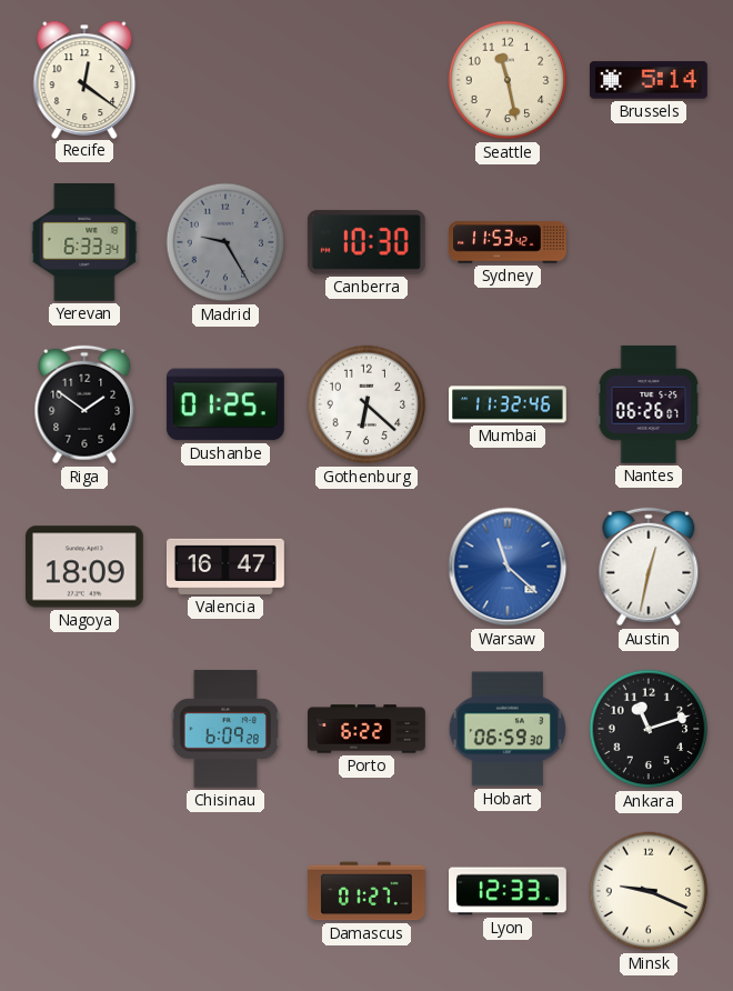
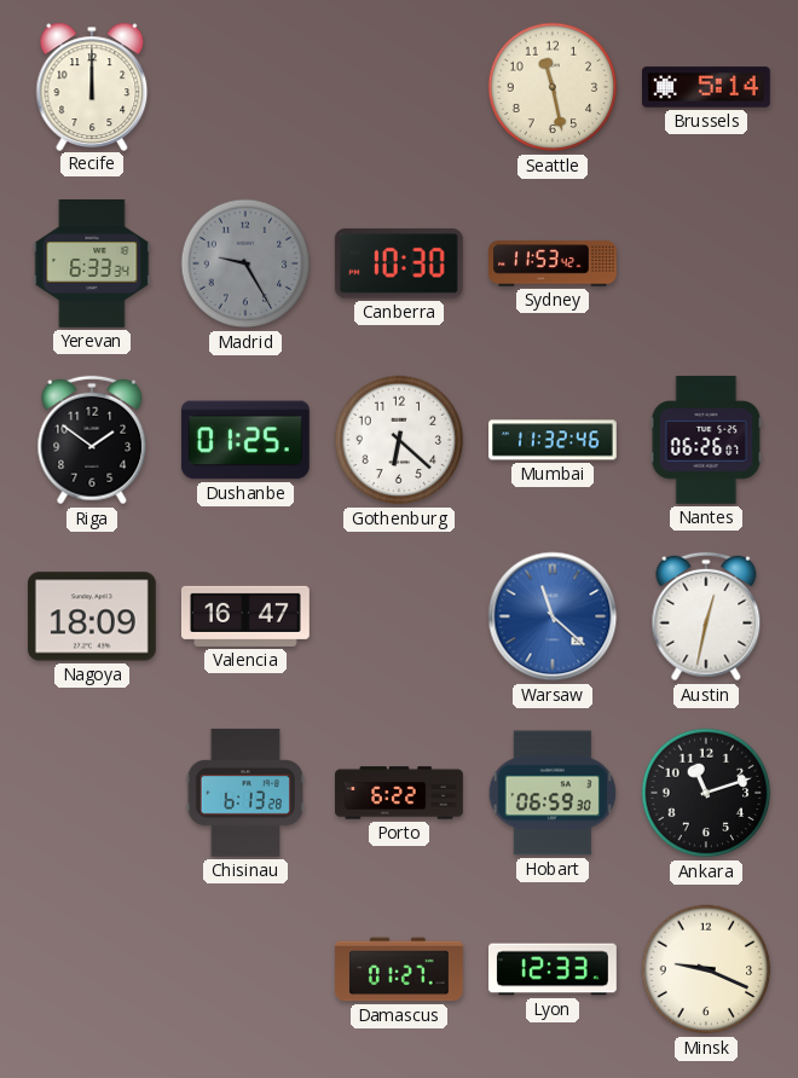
Recife: 12:21 -> 12:00
Chisinau: 6:09 -> 6:13
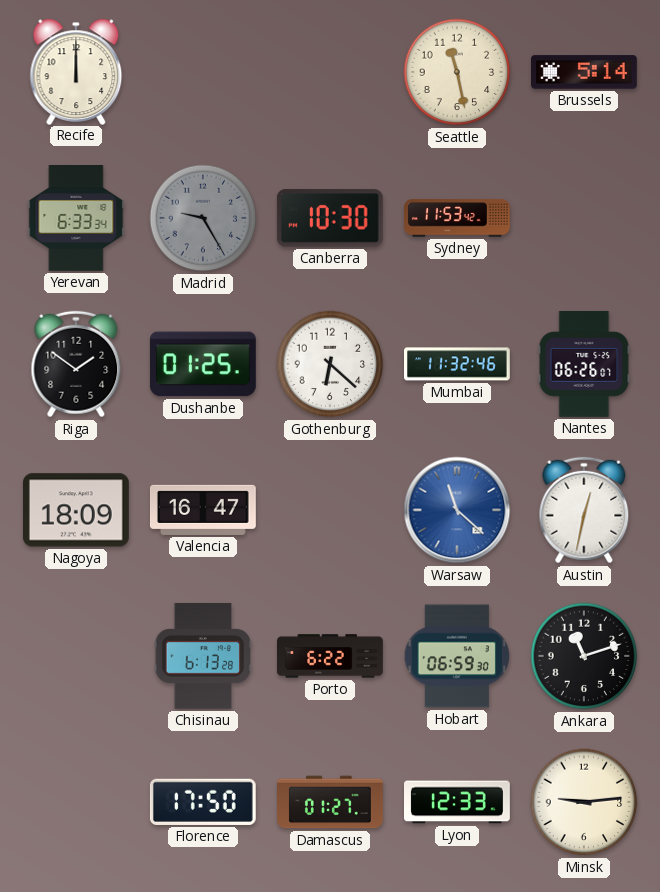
Florence: none -> 17:50
Minsk: 9:19 -> 9:14
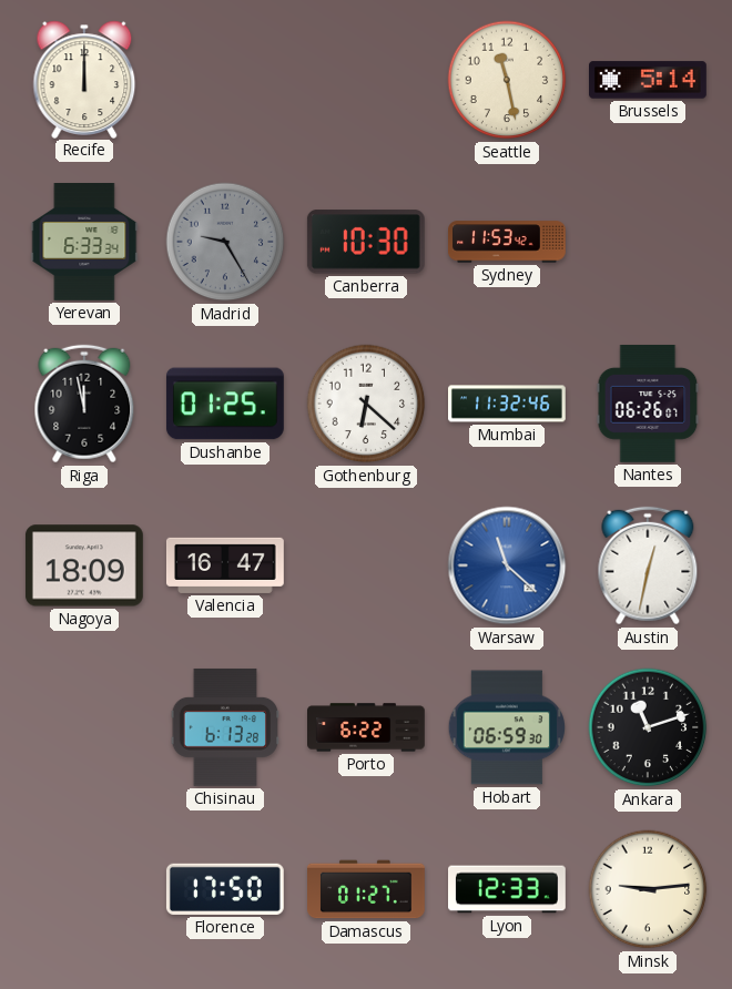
Riga: 1:51 -> 11:58
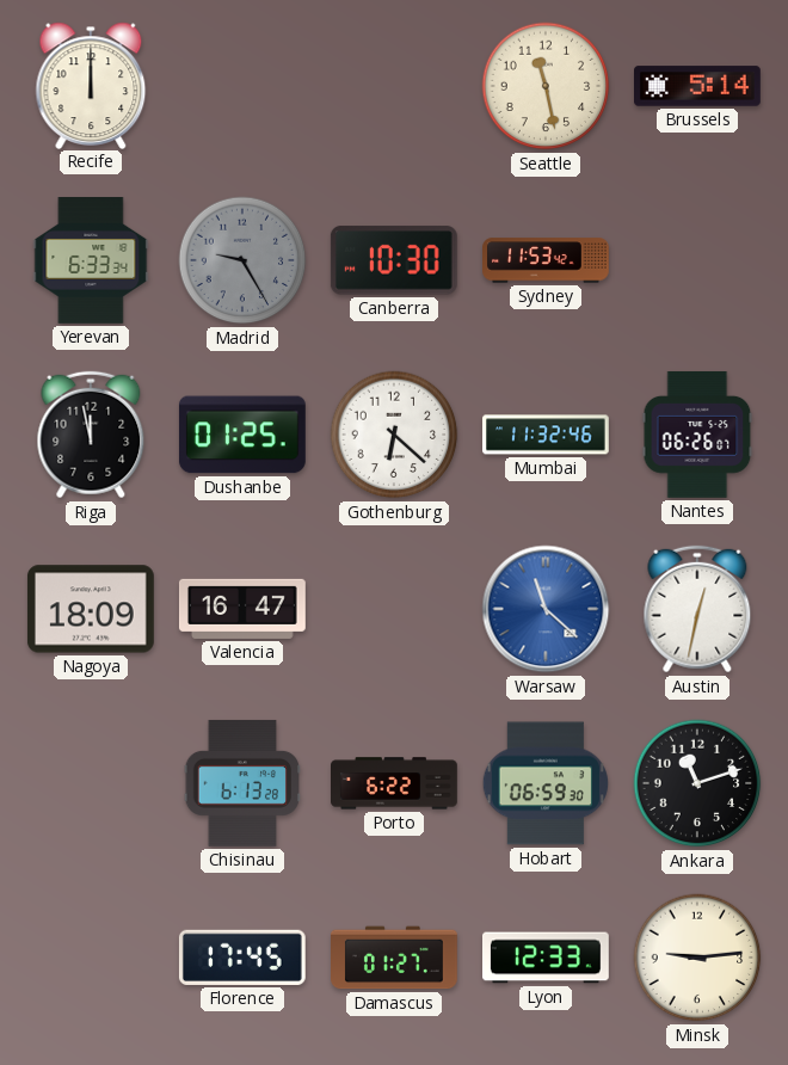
Florence: 17:50 -> 17:45
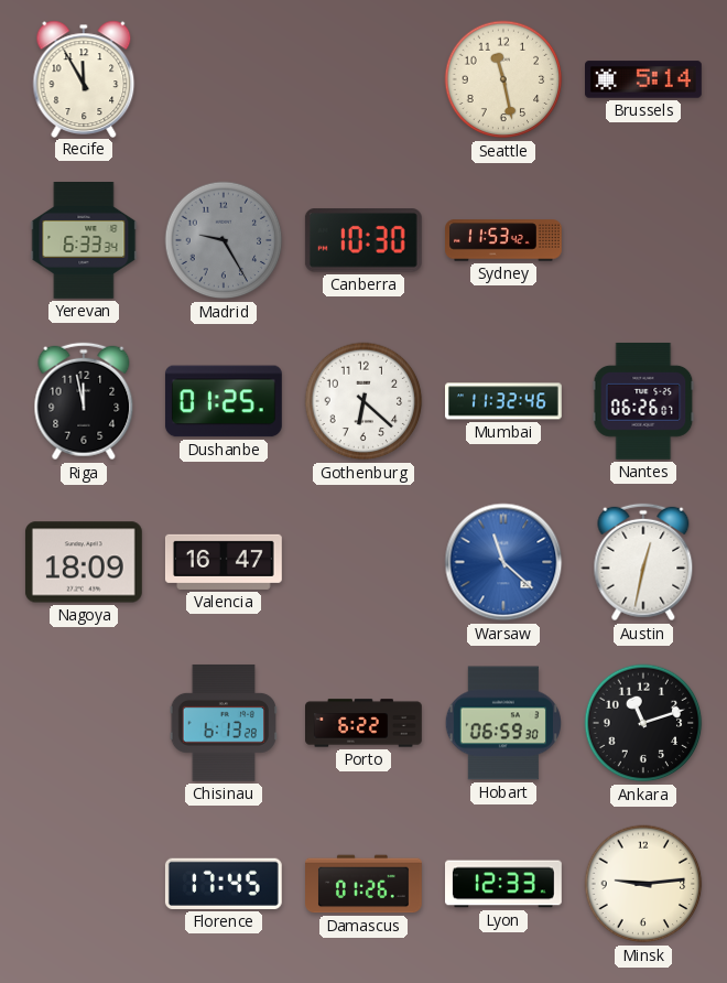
Recife: 12:00 -> 11:55
Damascus: 01:27 -> 01:26
